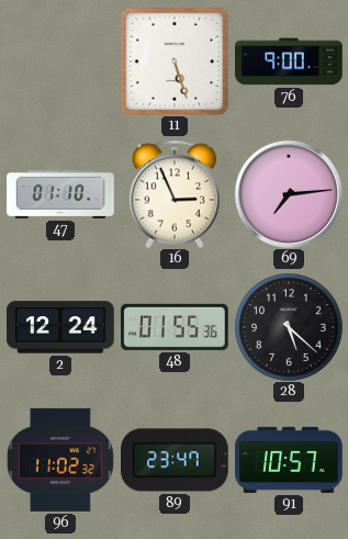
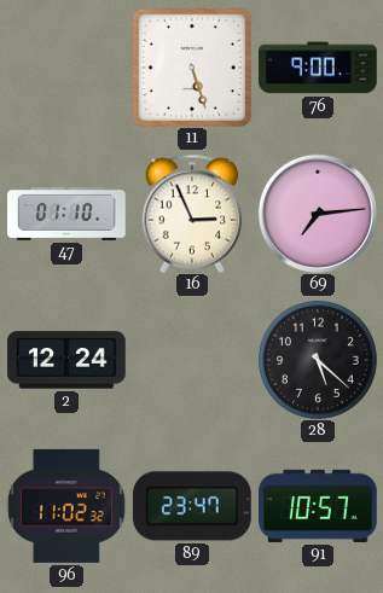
48: 01:55 -> none
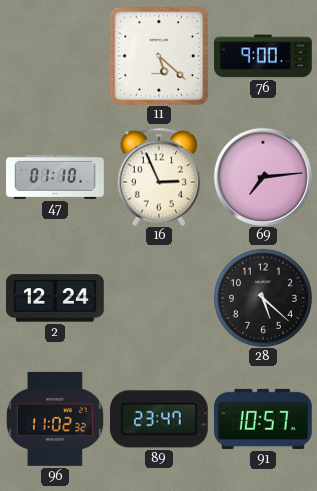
11: 5:27 -> 5:22
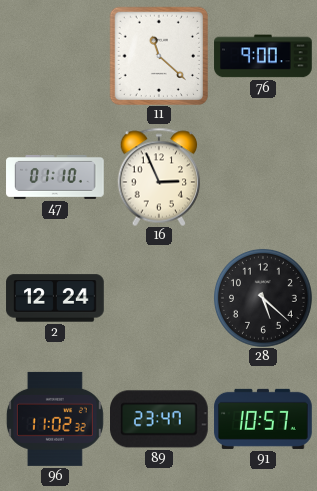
11: 5:22 -> 11:22
69: 7:14 -> none
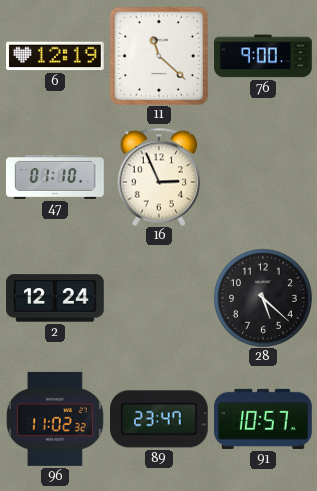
6: none -> 12:19
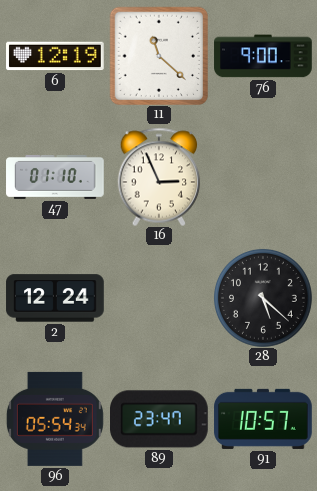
96: 11:02 -> 05:54
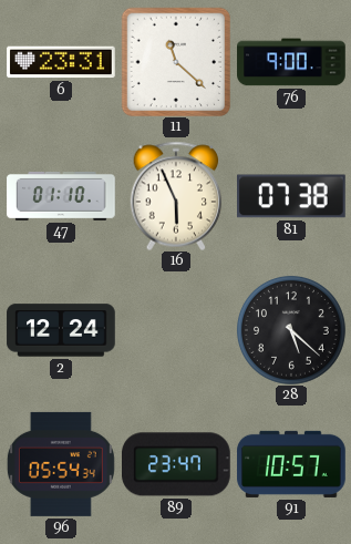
6: 12:19 -> 23:31
16: 2:56 -> 5:56
81: none -> 07:38
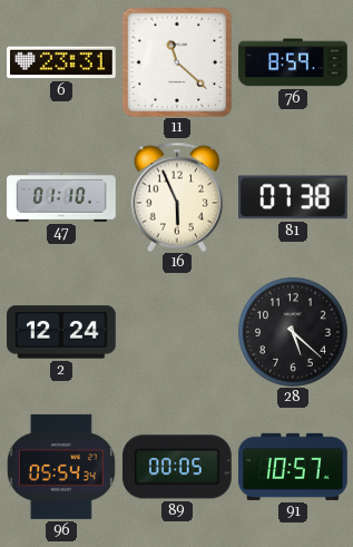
76: 9:00 -> 8:59
89: 23:47 -> 00:05
